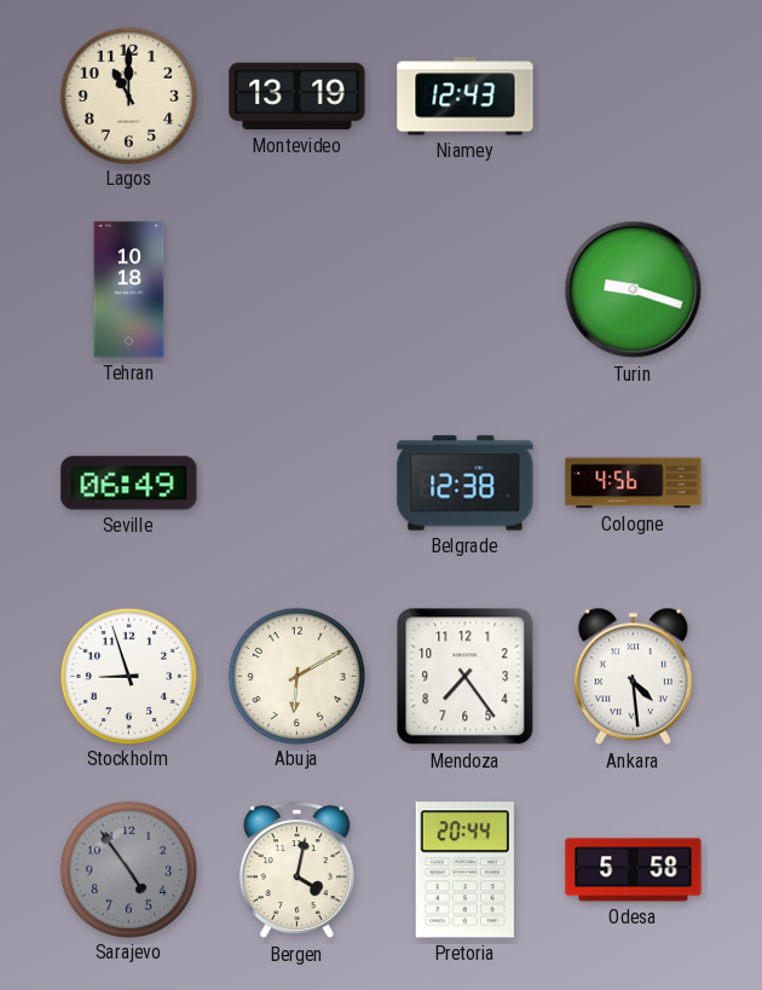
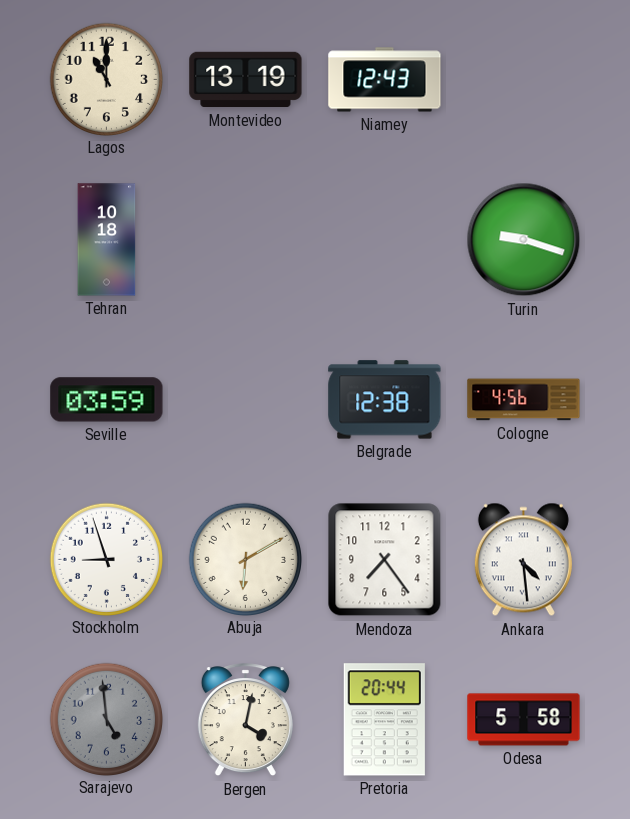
Seville: 06:49 -> 03:59
Sarajevo: 4:54 -> 4:59
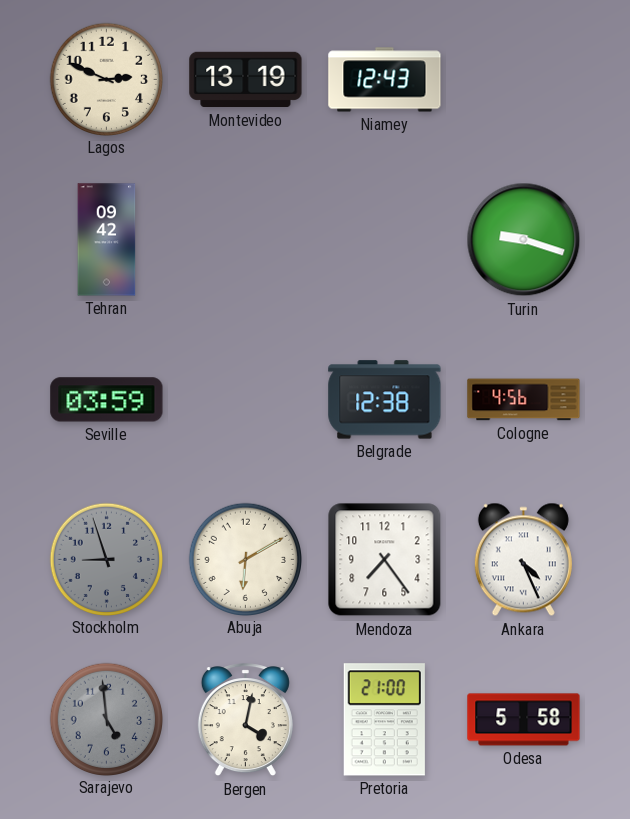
Lagos: 11:00 -> 2:49
Tehran: 10:18 -> 09:42
Stockholm dial: white -> grey
Ankara: 4:29 -> 4:26
Pretoria: 20:44 -> 21:00
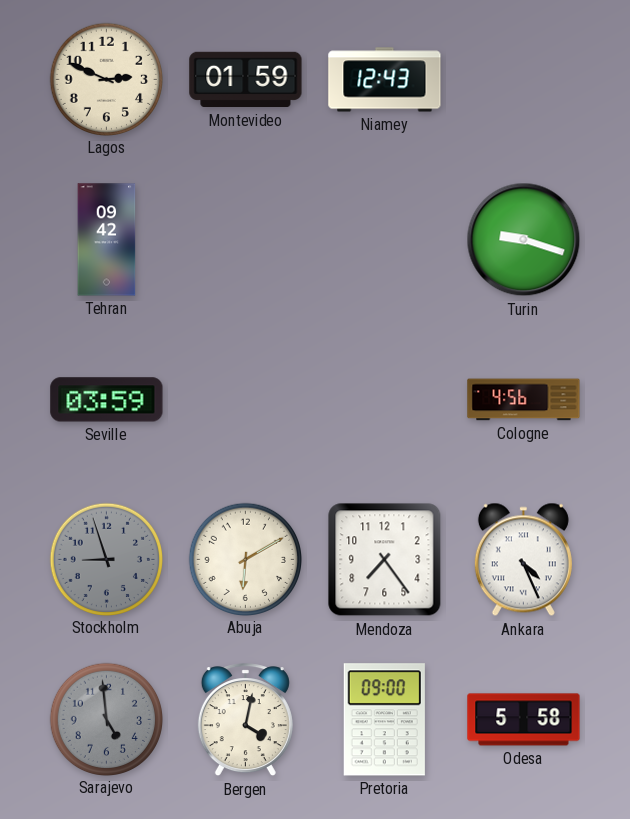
Montevideo: 13:19 -> 01:59
Belgrade: 12:38 -> none
Pretoria: 21:00 -> 09:00
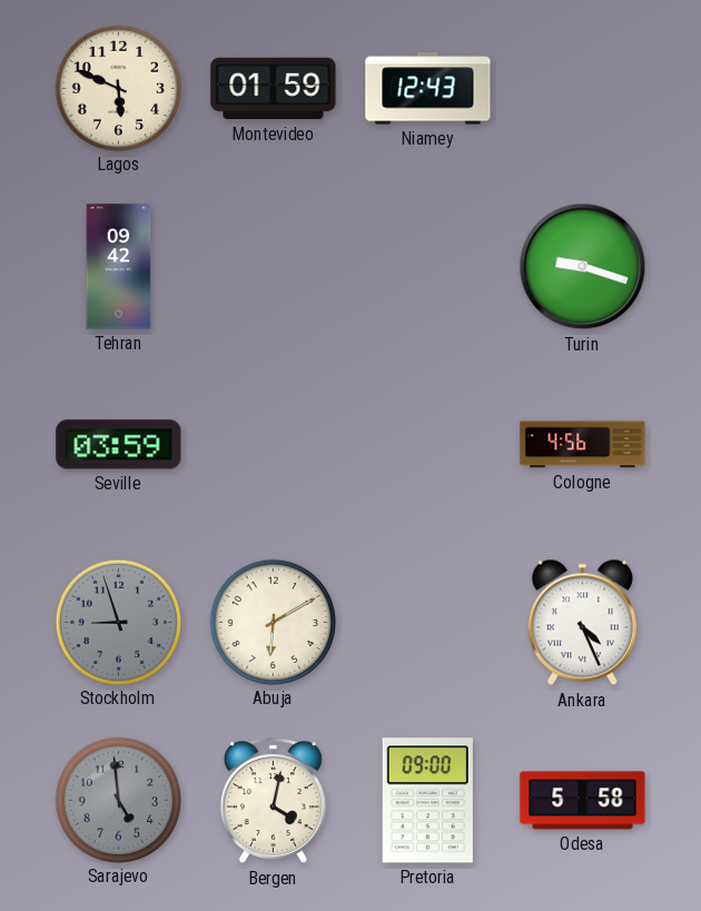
Lagos: 2:49 -> 5:49
Mendoza: 7:24 -> none
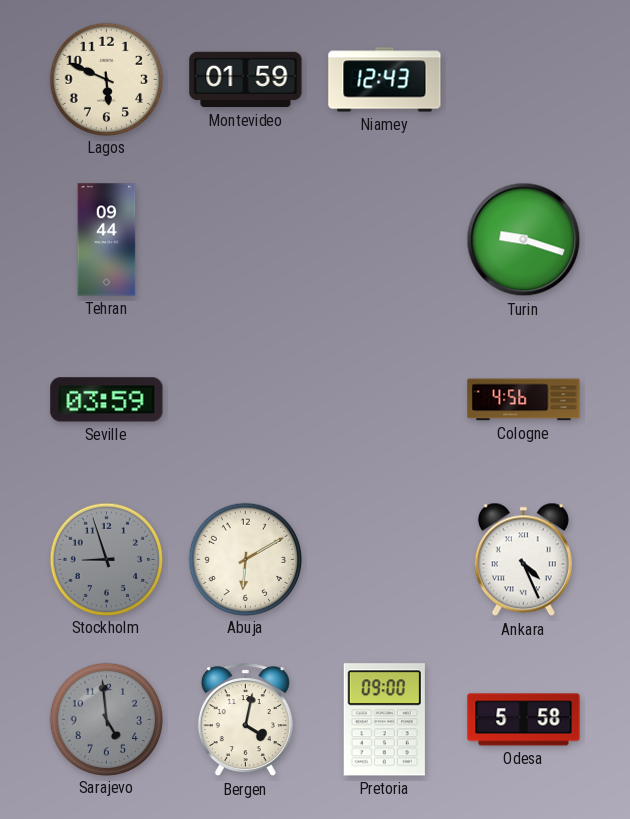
Tehran: 09:42 -> 09:44
